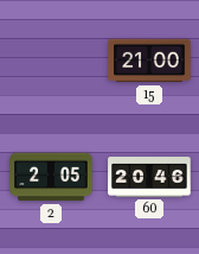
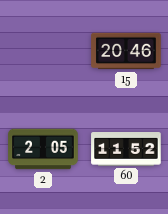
15: 21:00 -> 20:46
60: 20:46 -> 11:52
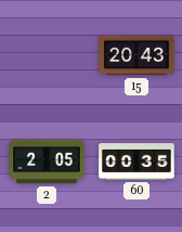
15: 20:46 -> 20:43
60: 11:52 -> 00:35
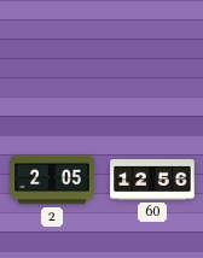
15: 20:43 -> none
60: 00:35 -> 12:56
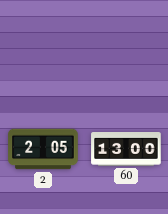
60: 12:56 -> 13:00
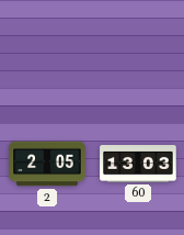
60: 13:00 -> 13:03
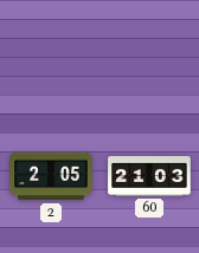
60: 13:03 -> 21:03
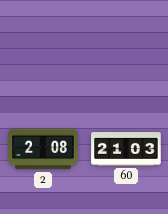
2: 2:05 -> 2:08
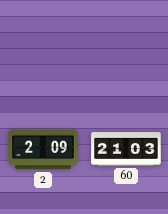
2: 2:08 -> 2:09
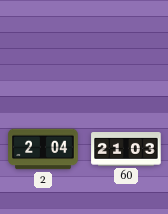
2: 2:09 -> 2:04
